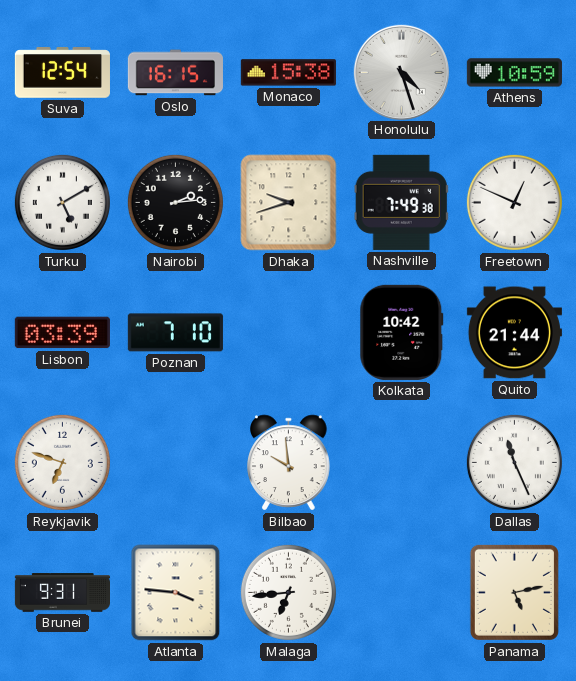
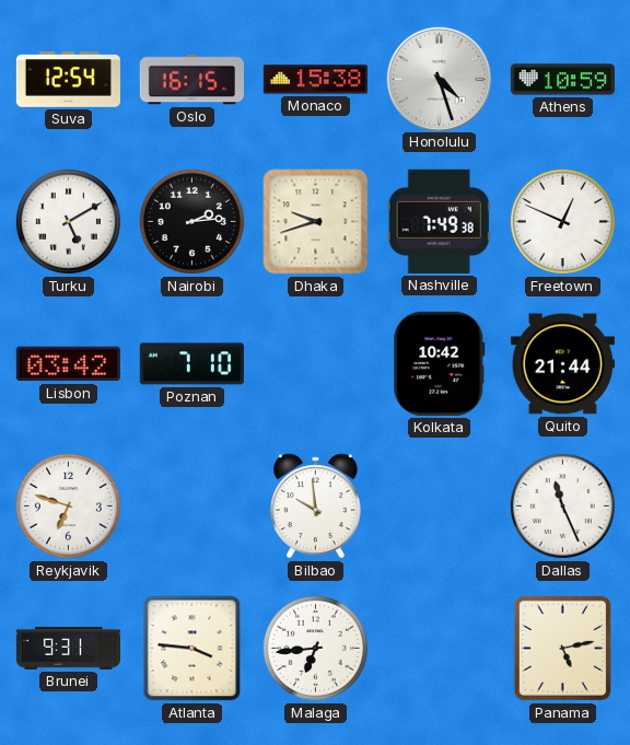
Lisbon: 03:39 -> 03:42
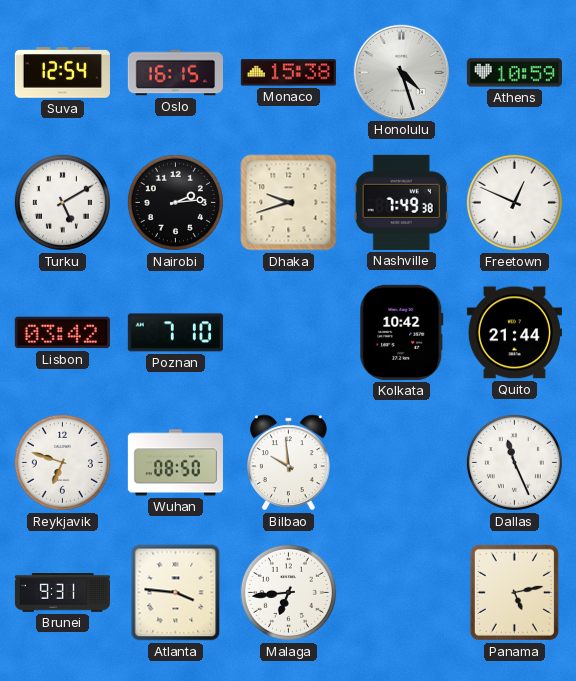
Wuhan: none -> 08:50
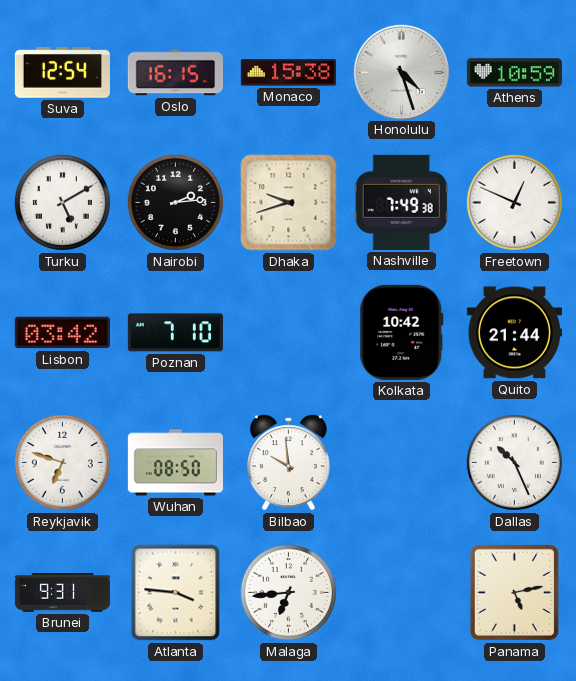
Dallas: 11:26 -> 10:26
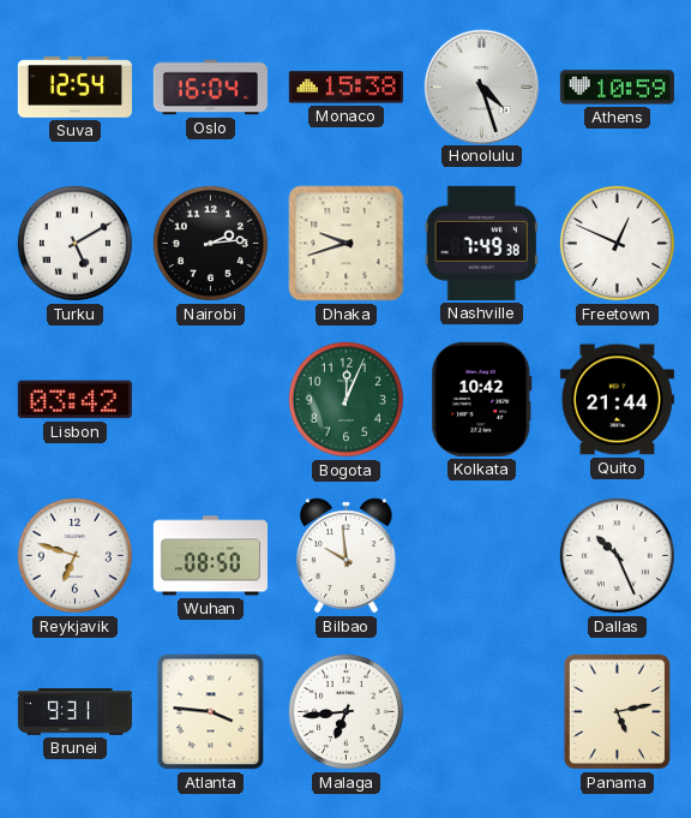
Oslo: 16:15 -> 16:04
Poznan: 7:10 -> none
Bogota: none -> 12:04
